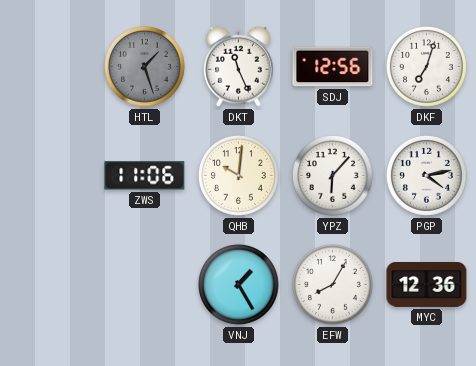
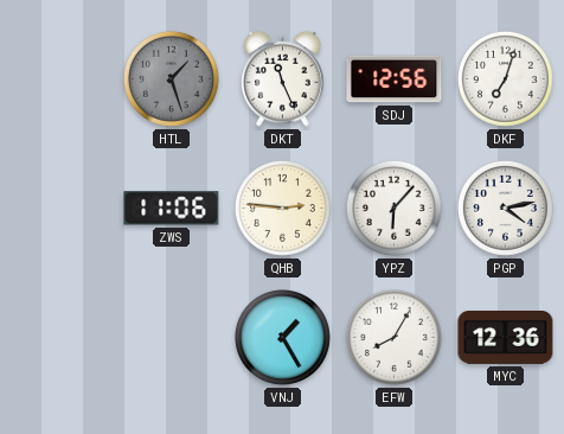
QHB: 10:01 -> 2:46
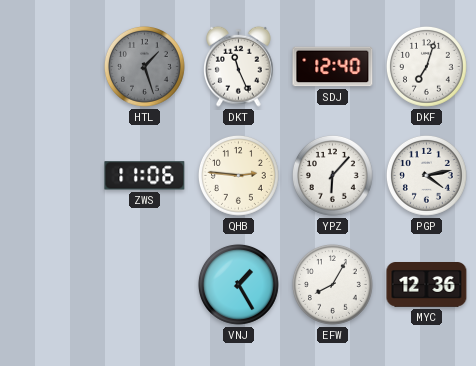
SDJ: 12:56 -> 12:40
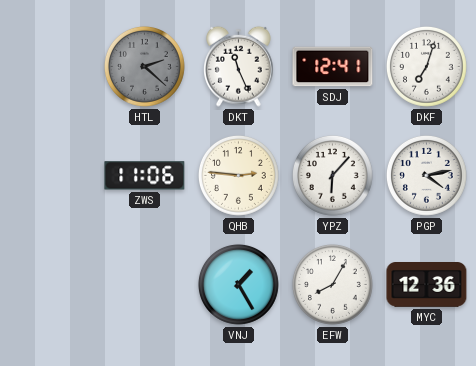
HTL: 1:27 -> 2:22
SDJ: 12:40 -> 12:41
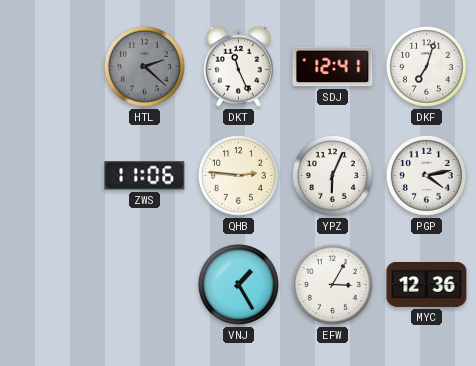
YPZ: 6:07 -> 6:04
EFW: 8:05 -> 3:05
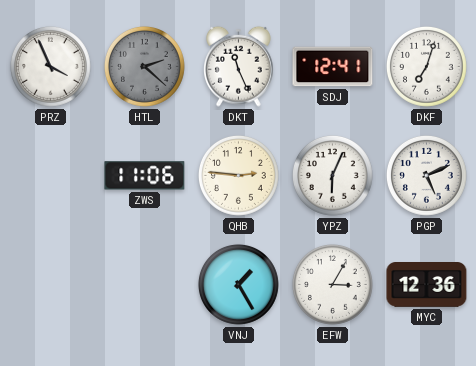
PRZ: none -> 3:56
PGP: 4:13 -> 5:11
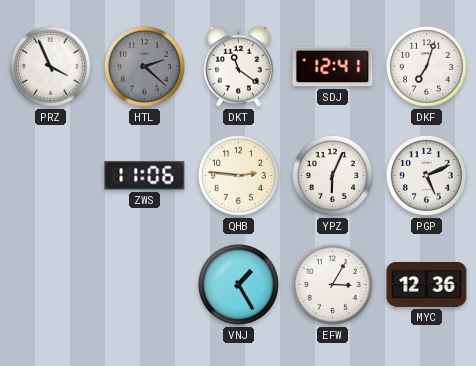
DKT: 11:26 -> 11:21
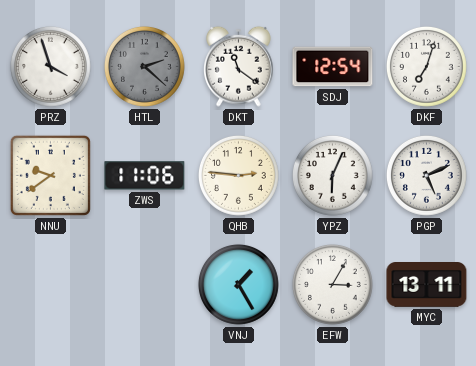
PRZ: 3:56 -> 3:57
SDJ: 12:41 -> 12:54
NNU: none -> 9:39
MYC: 12:36 -> 13:11
